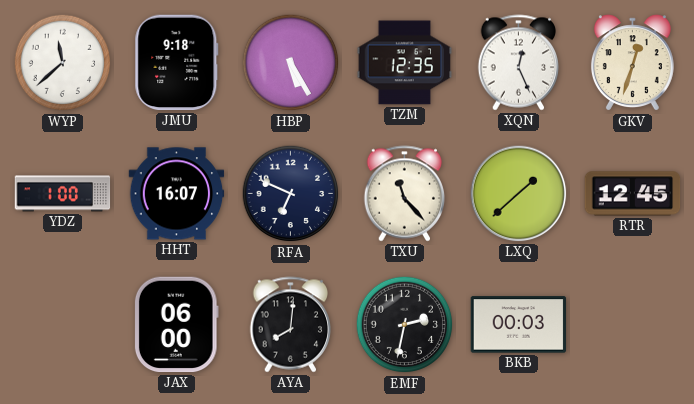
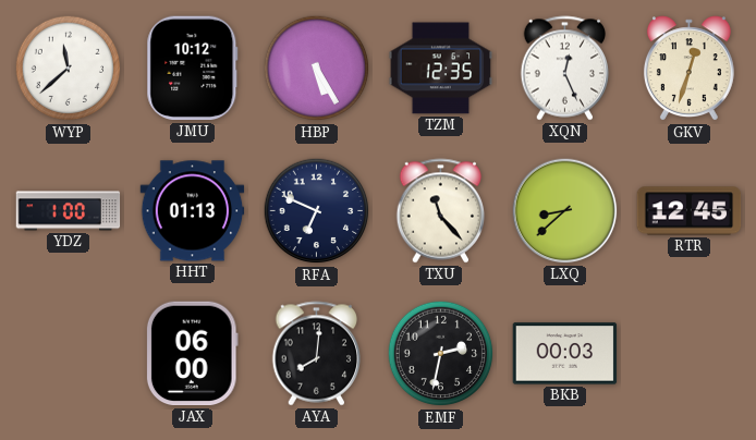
JMU: 9:18 -> 10:12
HHT: 16:07 -> 01:13
LXQ: 1:38 -> 8:38
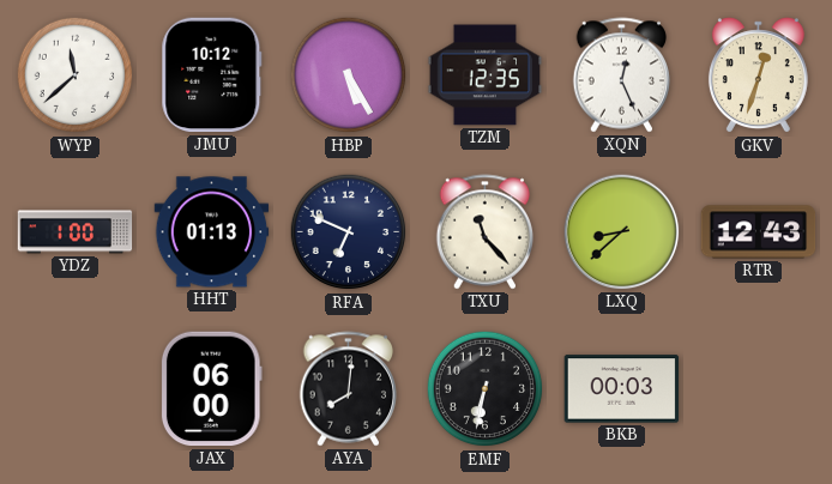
RTR: 12:45 -> 12:43
EMF: 2:32 -> 6:32
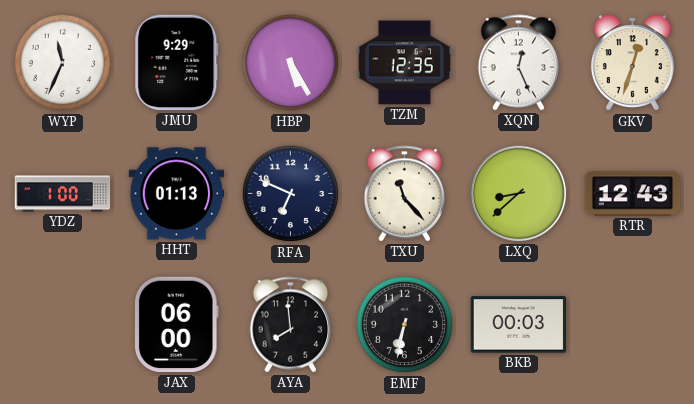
WYP: 11:38 -> 11:34
JMU: 10:12 -> 9:29
AYA: 8:01 -> 7:59
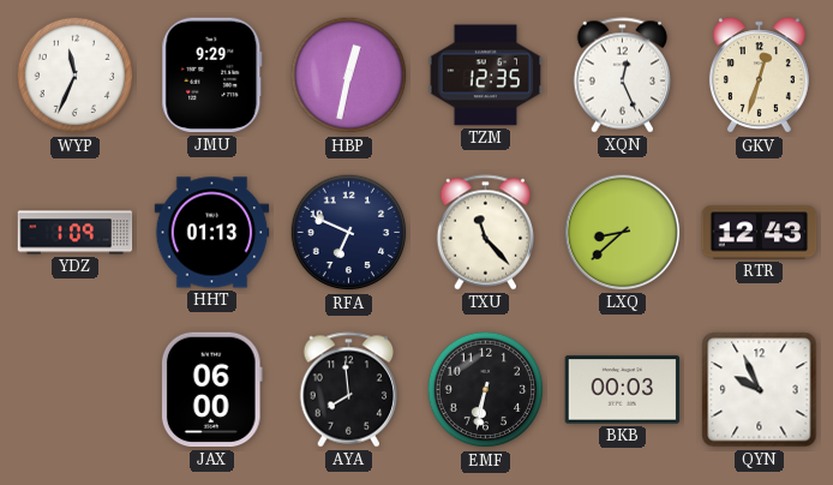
HBP: 5:25 -> 12:32
YDZ: 1:00 -> 1:09
QYN: none -> 9:56
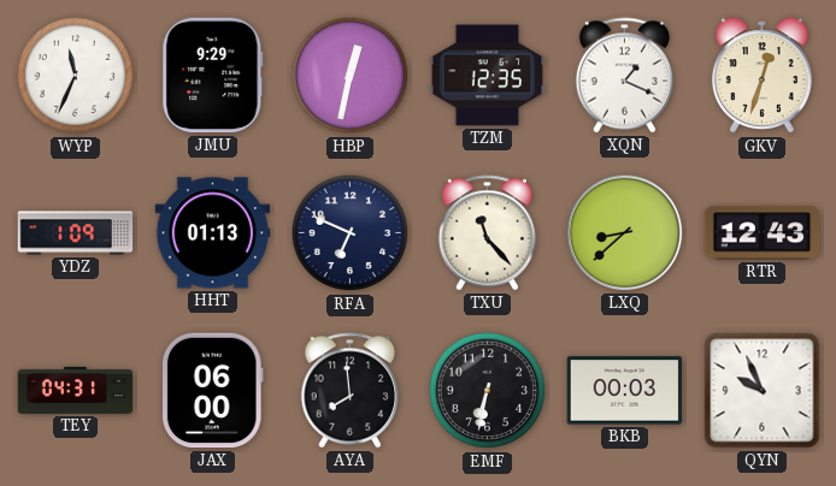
XQN: 12:26 -> 1:19
TEY: none -> 04:31
